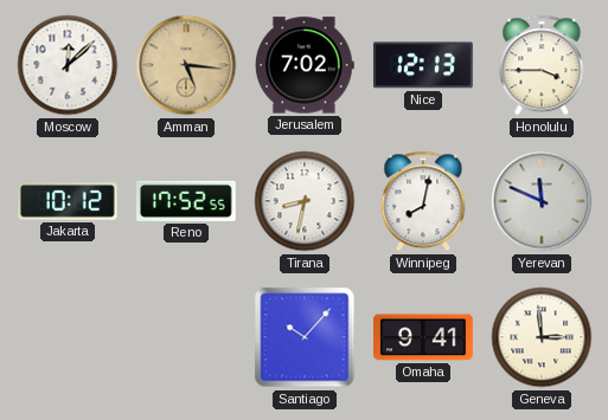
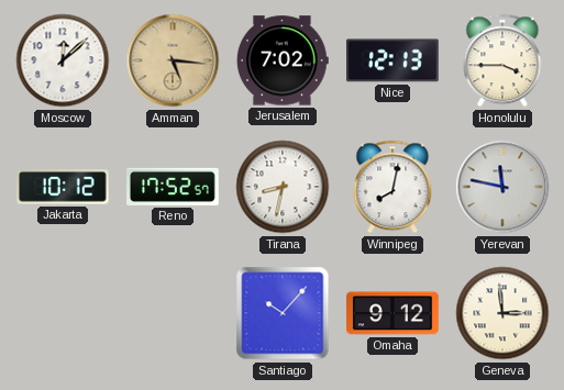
Reno: 17:52:55 -> 17:52:57
Yerevan: 11:49 -> 11:47
Omaha: 9:41 -> 9:12
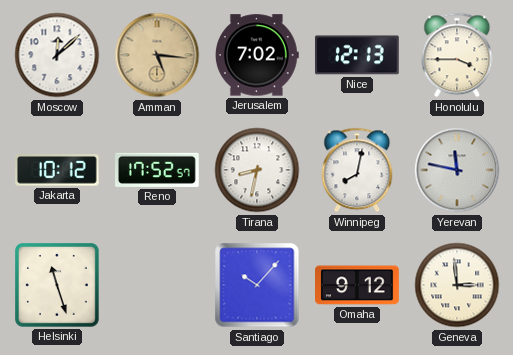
Helsinki: none -> 11:27
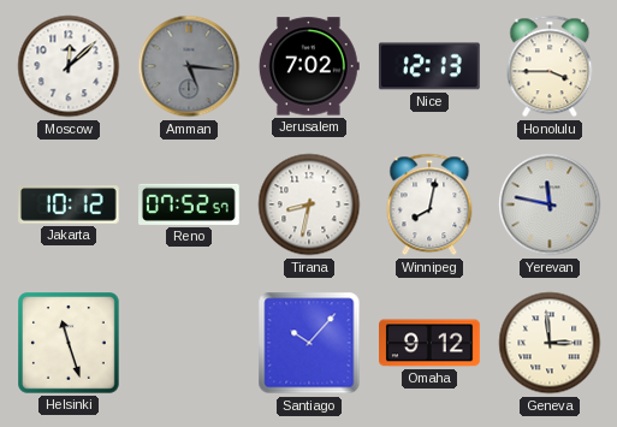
Amman dial: champagne -> grey
Reno: 17:52 -> 07:52
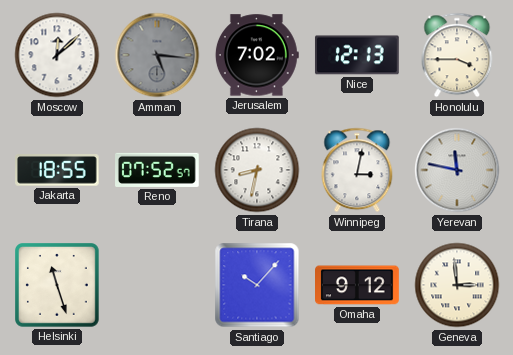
Jakarta: 10:12 -> 18:55
Winnipeg: 8:02 -> 3:02
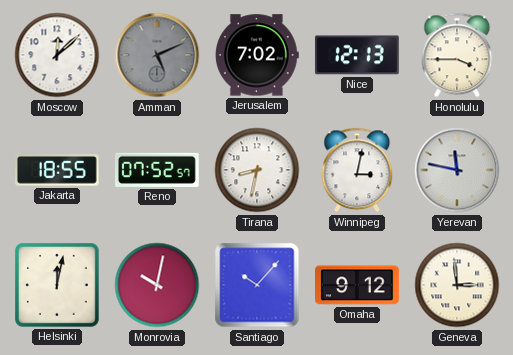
Amman: 5:16 -> 5:11
Helsinki: 11:27 -> 12:02
Monrovia: none -> 10:02
